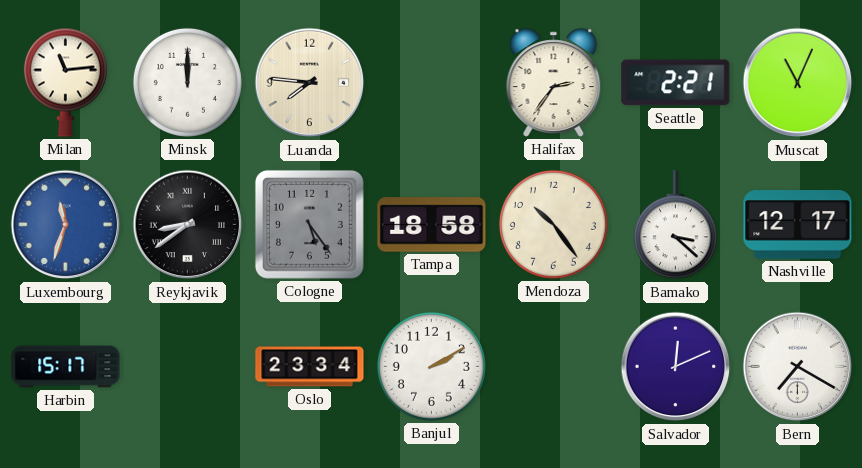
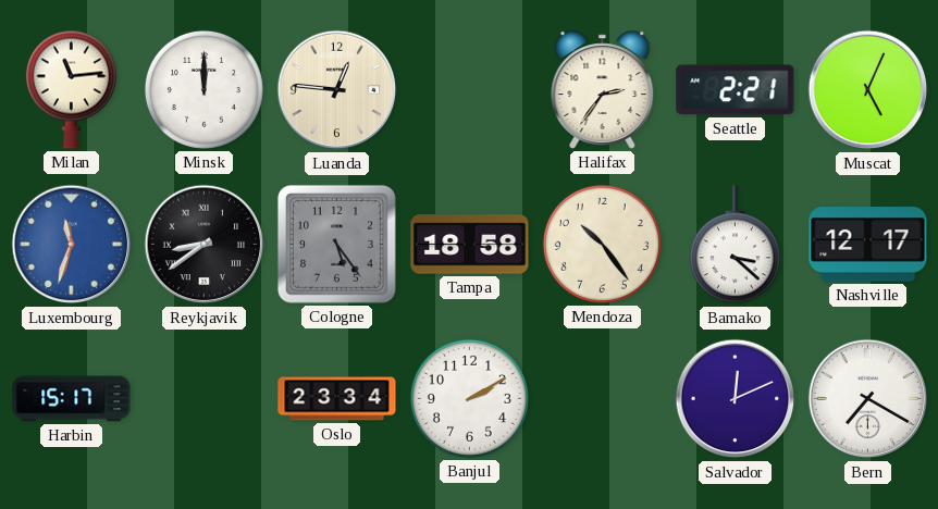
Luanda: 7:46 -> 12:46
Muscat: 11:04 -> 5:04
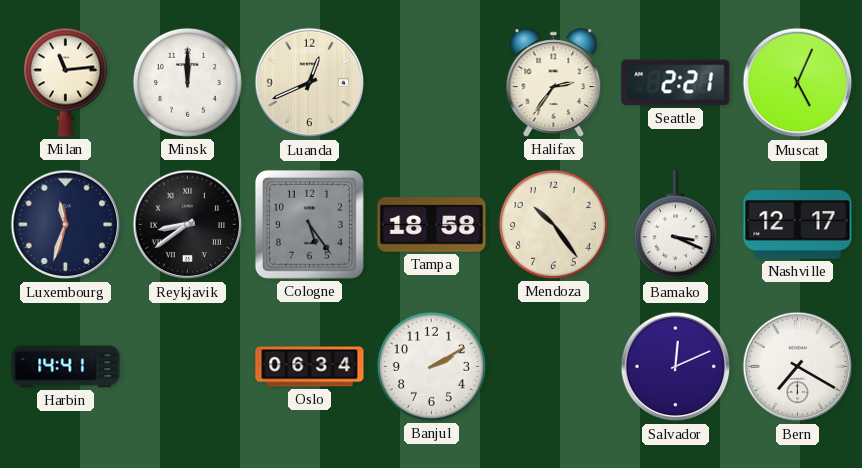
Luanda: 12:46 -> 12:41
Luxembourg dial: blue -> navy
Bamako: 3:22 -> 3:19
Harbin: 15:17 -> 14:41
Oslo: 23:34 -> 06:34
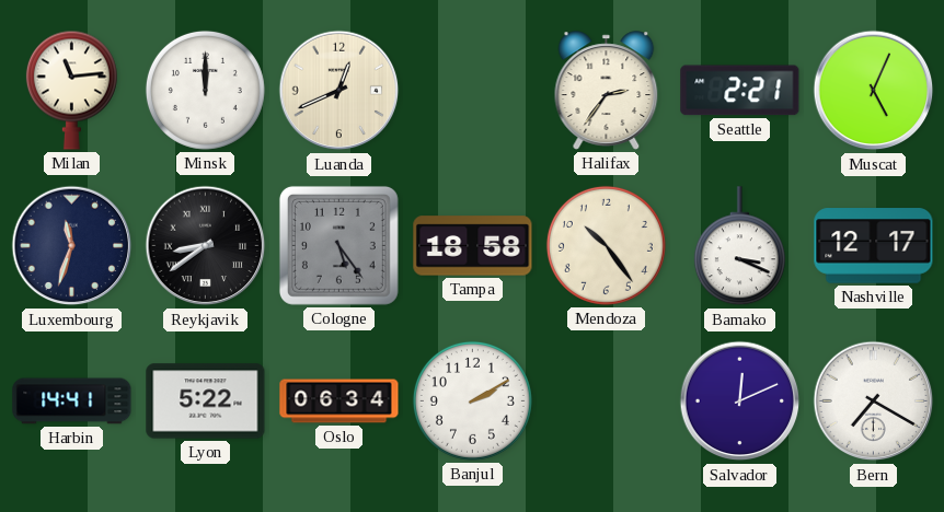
Lyon: none -> 5:22
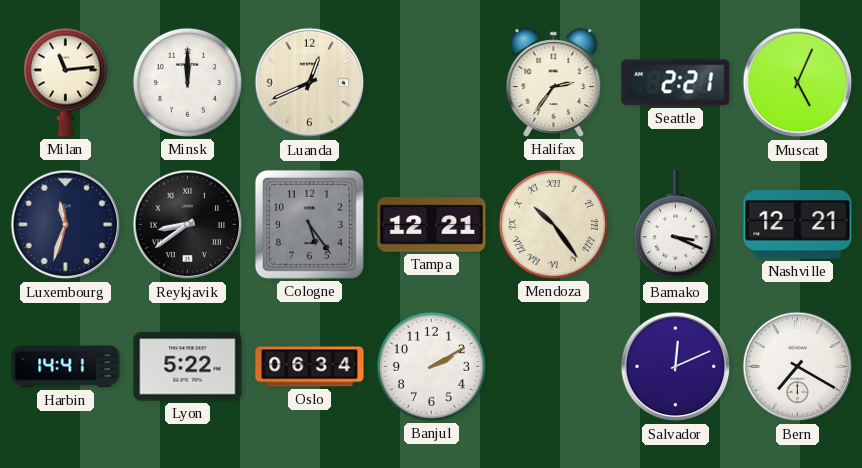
Tampa: 18:58 -> 12:21
Mendoza numerals: Arabic -> Roman
Nashville: 12:17 -> 12:21
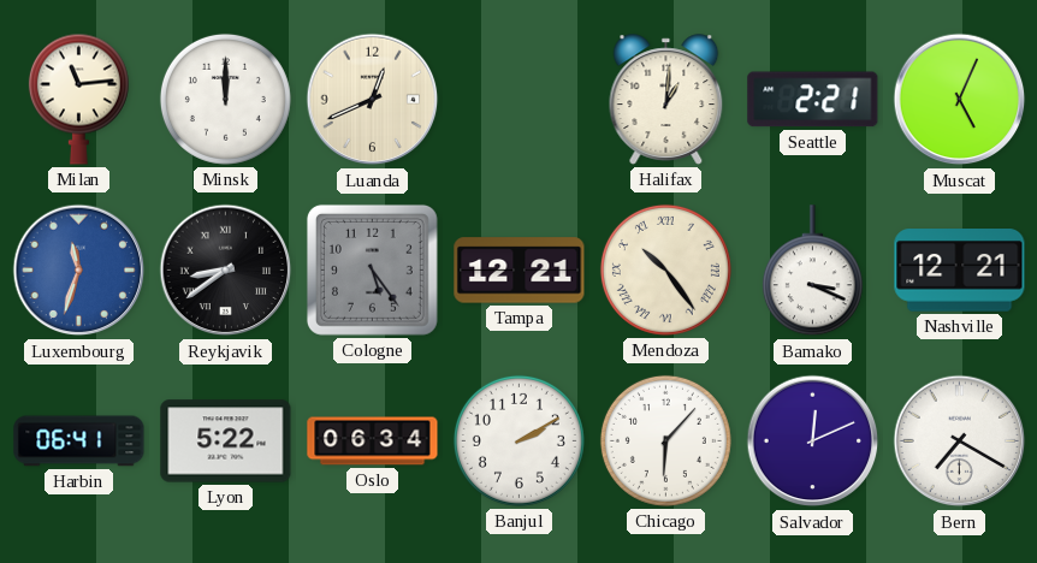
Halifax: 2:36 -> 1:01
Luxembourg dial: navy -> blue
Harbin: 14:41 -> 06:41
Chicago: none -> 6:07
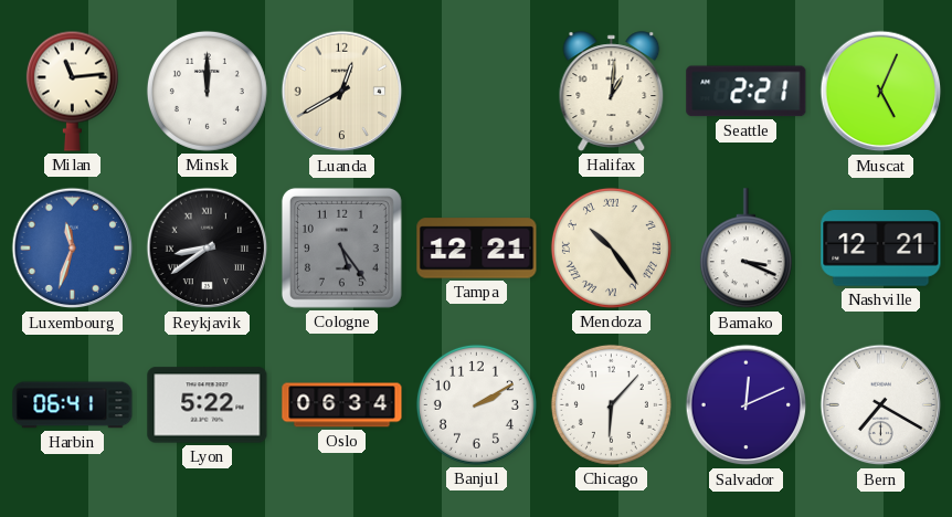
Luanda: 12:41 -> 12:40
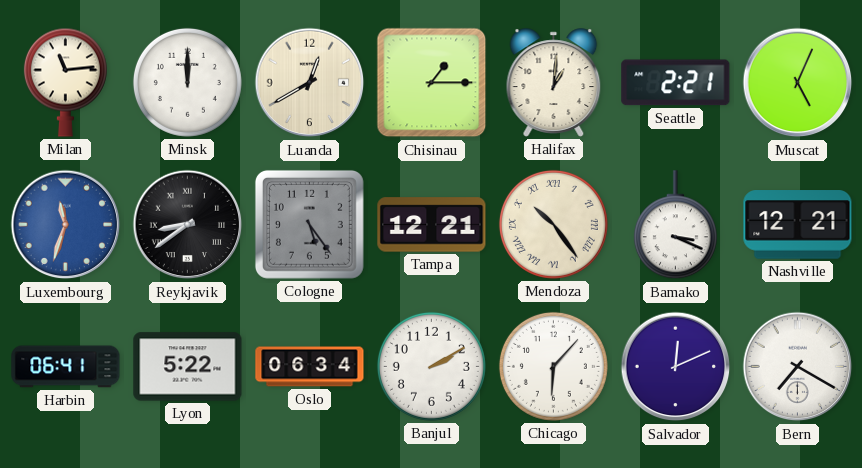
Chisinau: none -> 1:15
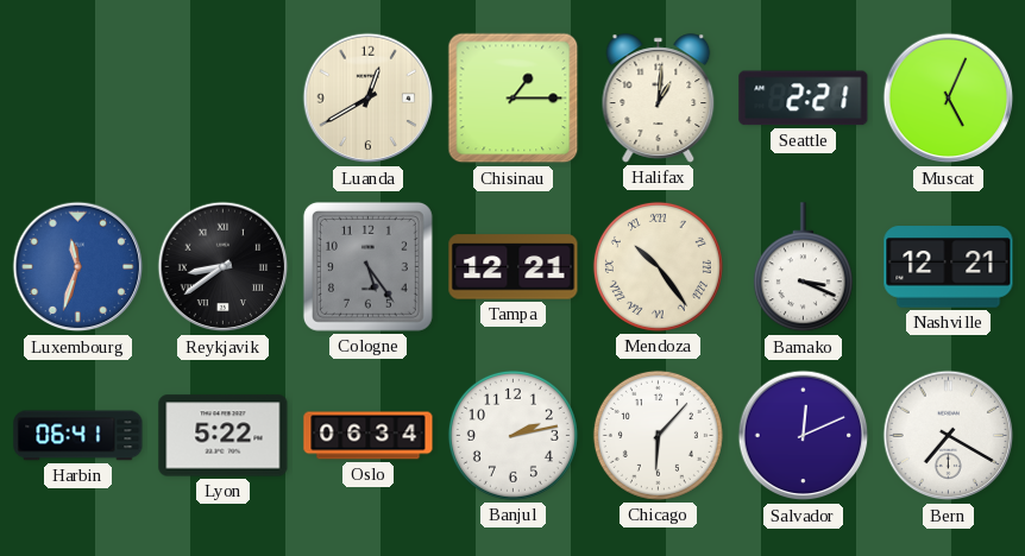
Milan: 11:14 -> none
Minsk: 12:00 -> none
Banjul: 2:10 -> 2:13
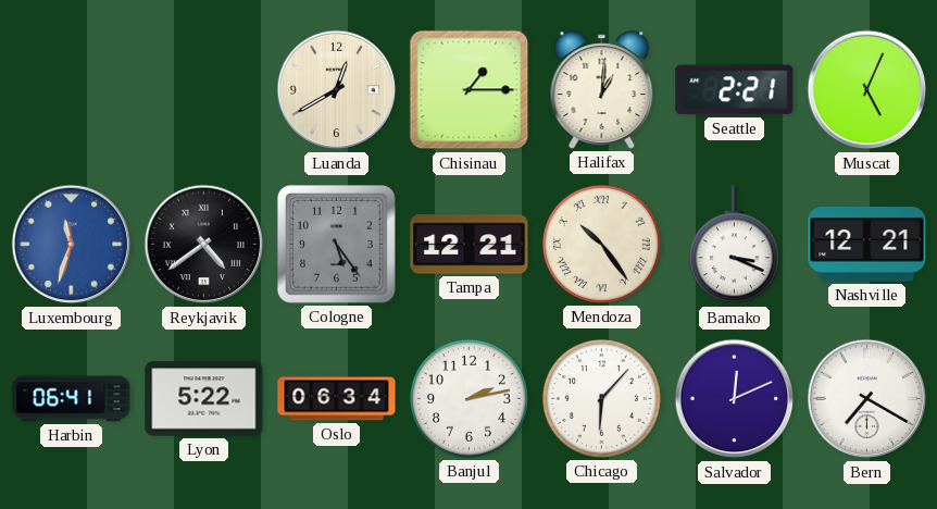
Reykjavik: 8:39 -> 4:39
